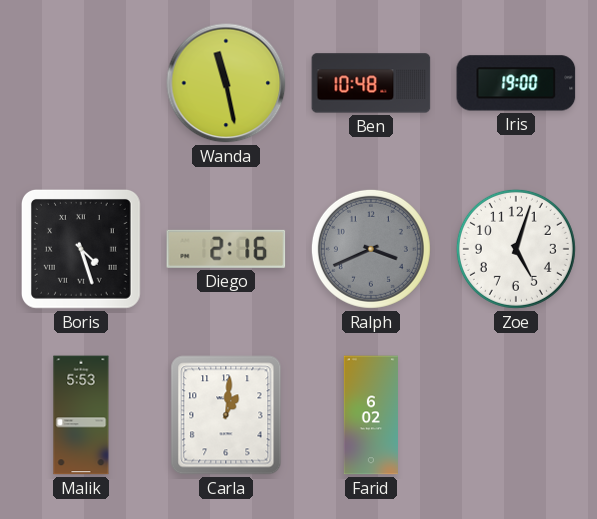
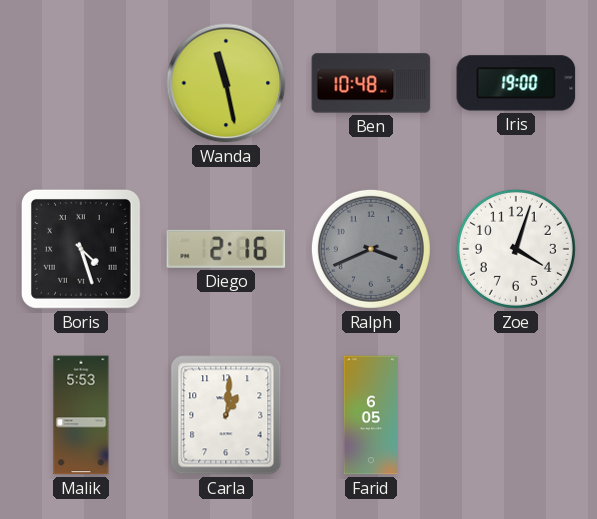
Zoe: 5:03 -> 4:03
Farid: 6:02 -> 6:05
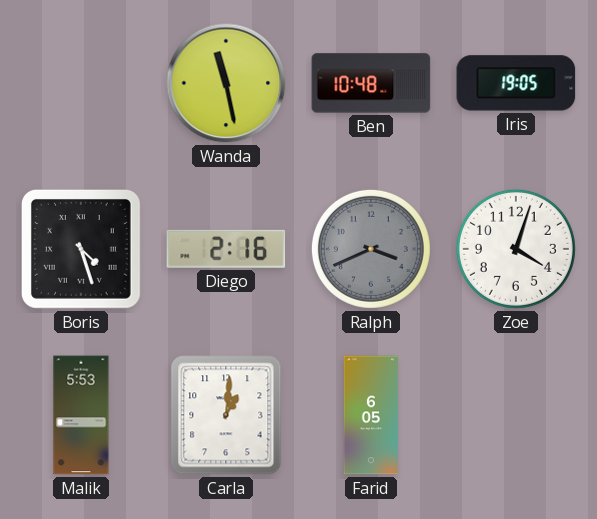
Iris: 19:00 -> 19:05
